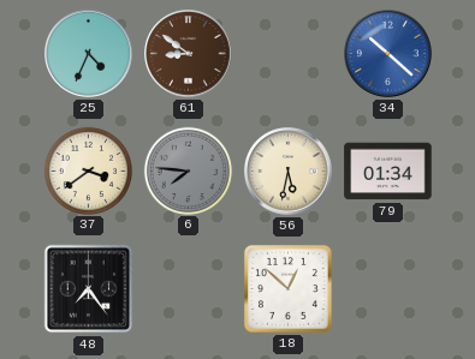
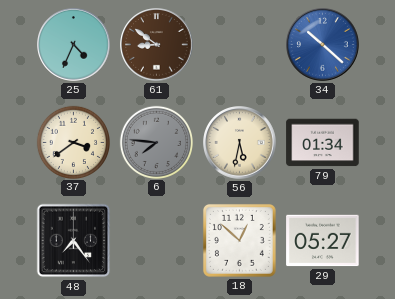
29: none -> 05:27
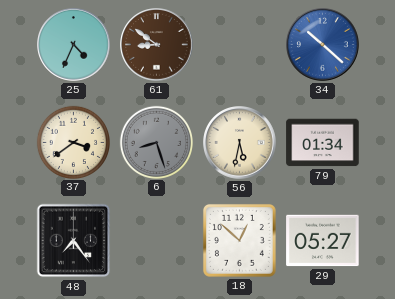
6: 7:46 -> 8:27
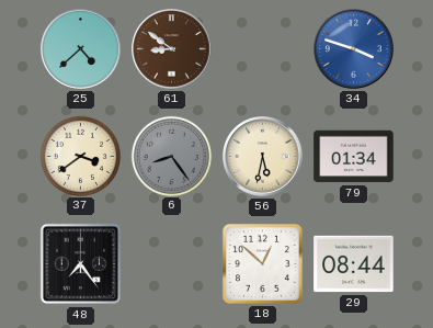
25: 4:34 -> 4:38
34: 10:22 -> 3:48
6: 8:27 -> 8:24
29: 05:27 -> 08:44
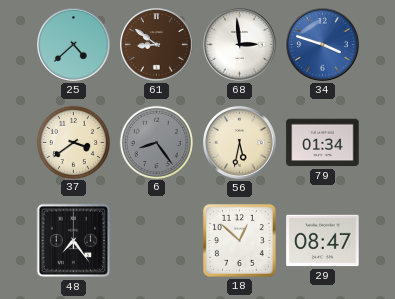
68: none -> 2:59
29: 08:44 -> 08:47
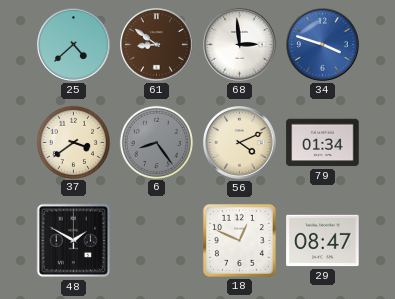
56: 5:32 -> 4:11
48: 7:24 -> 1:50
18: 12:52 -> 12:49
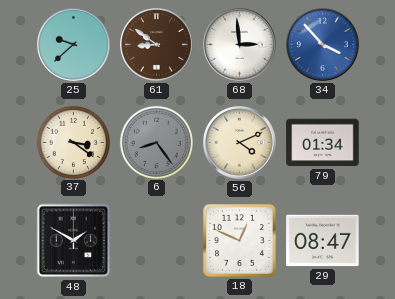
25: 4:38 -> 9:38
34: 3:48 -> 3:53
37: 3:39 -> 3:21
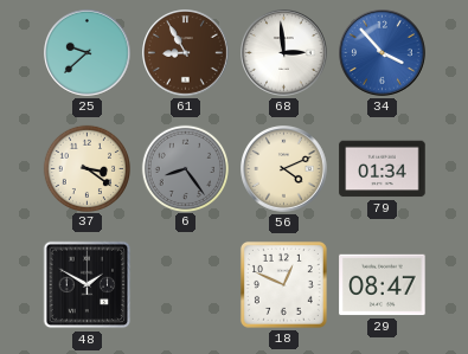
61: 8:51 -> 8:55
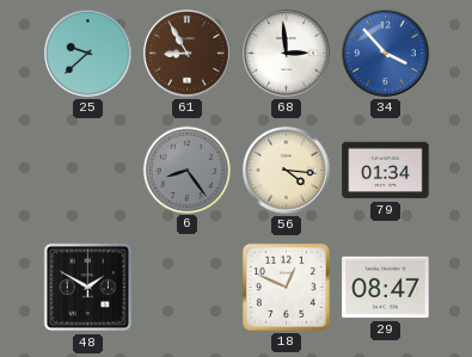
37: 3:21 -> none
56: 4:11 -> 4:16
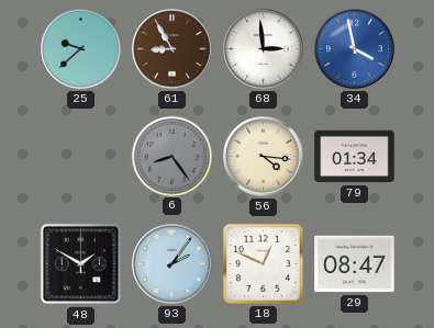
34: 3:53 -> 3:58
93: none -> 2:06
